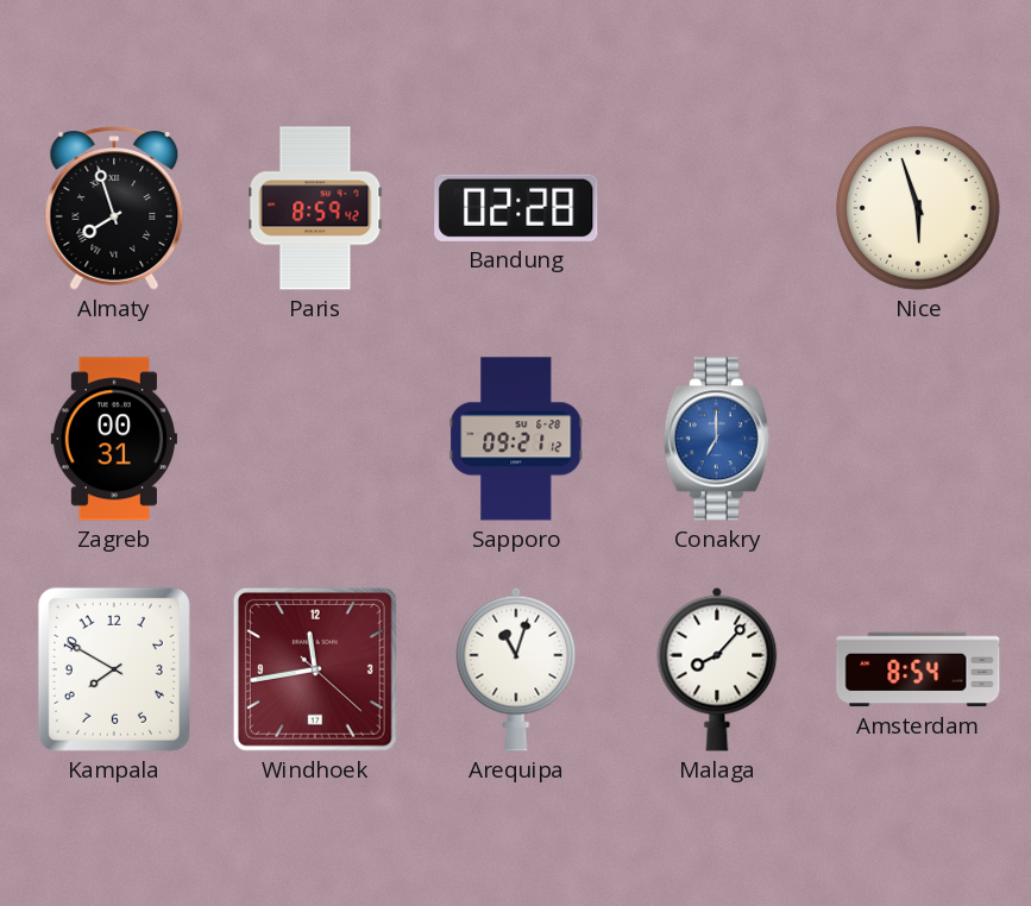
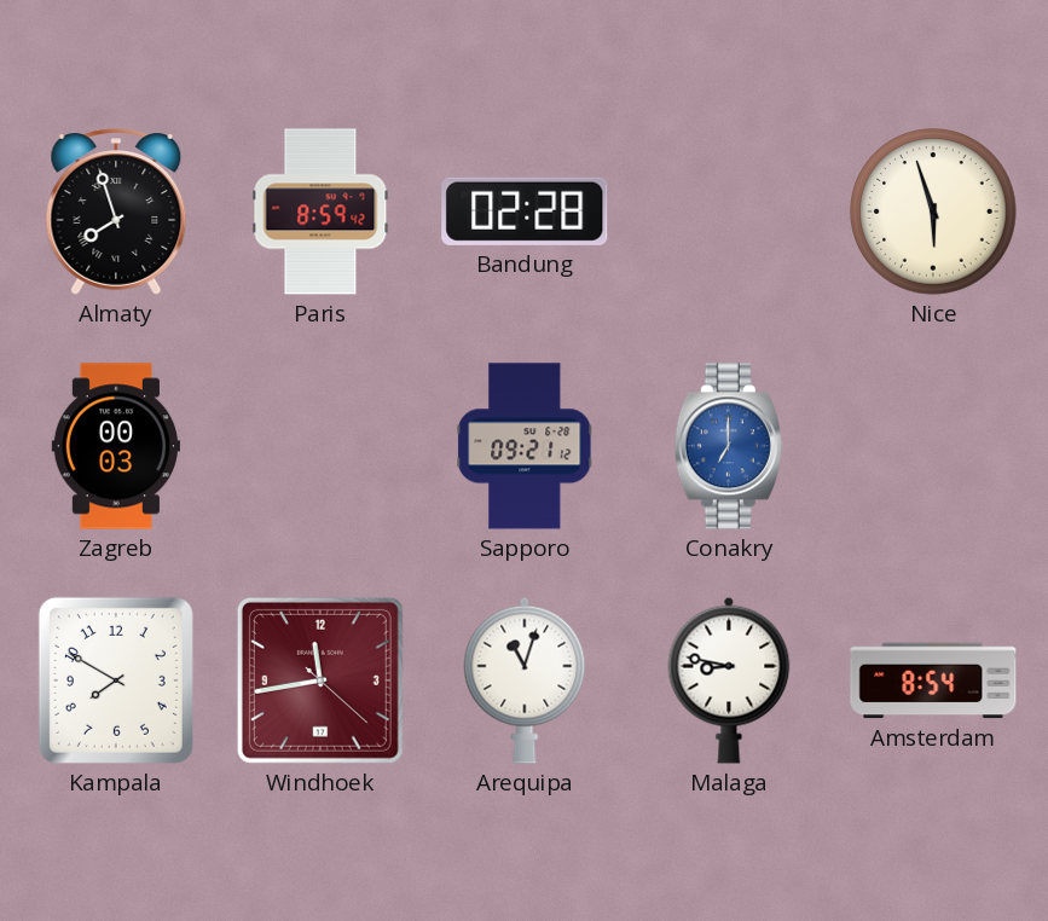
Zagreb: 00:31 -> 00:03
Malaga: 8:07 -> 8:47
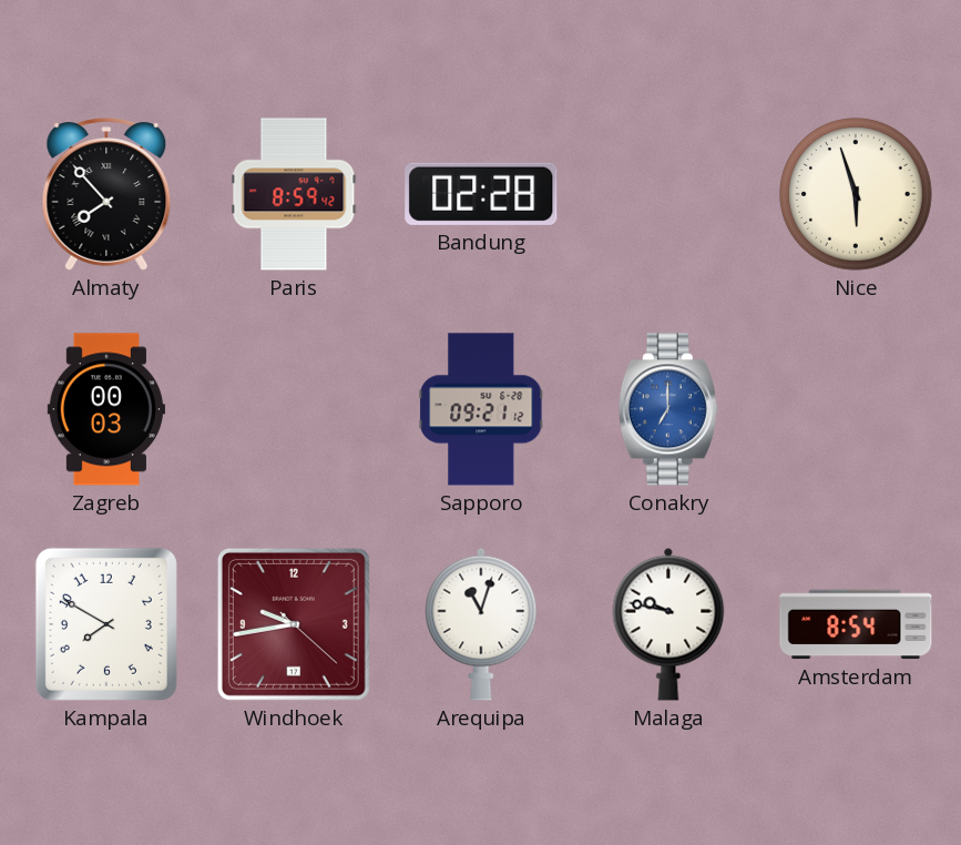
Almaty: 7:57 -> 7:53
Windhoek: 11:43 -> 9:43
Malaga: 8:47 -> 9:47
